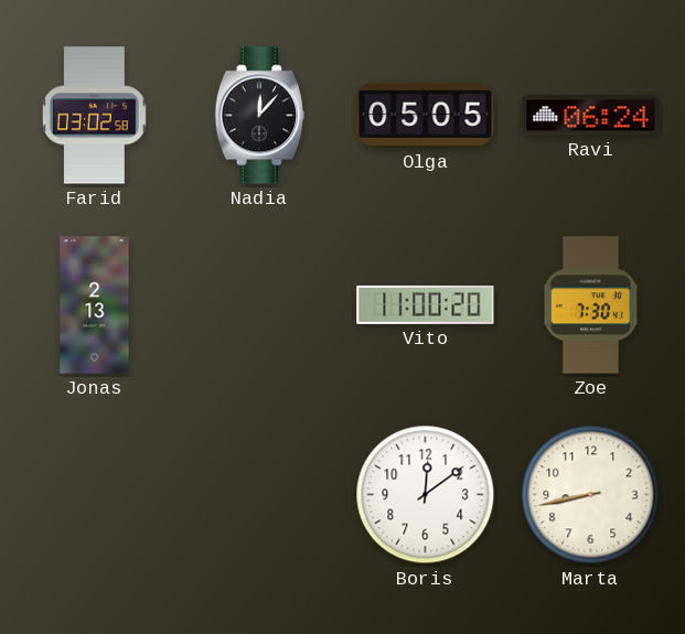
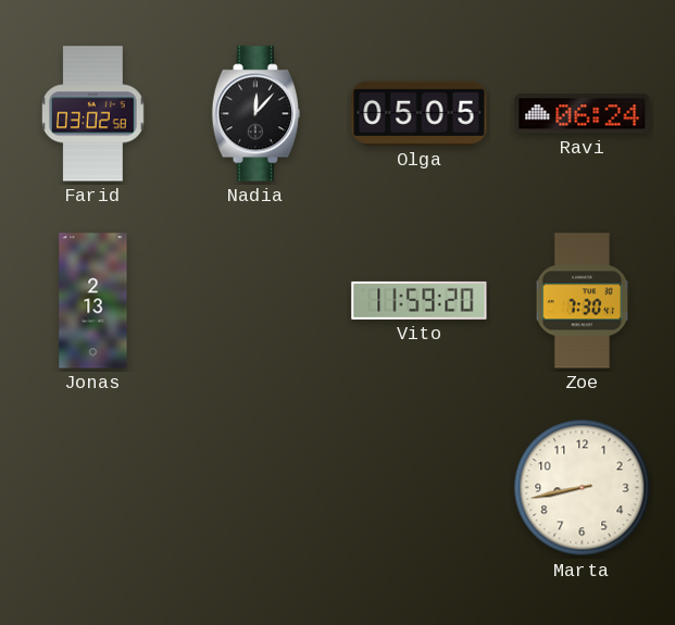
Vito: 11:00 -> 11:59
Boris: 12:09 -> none
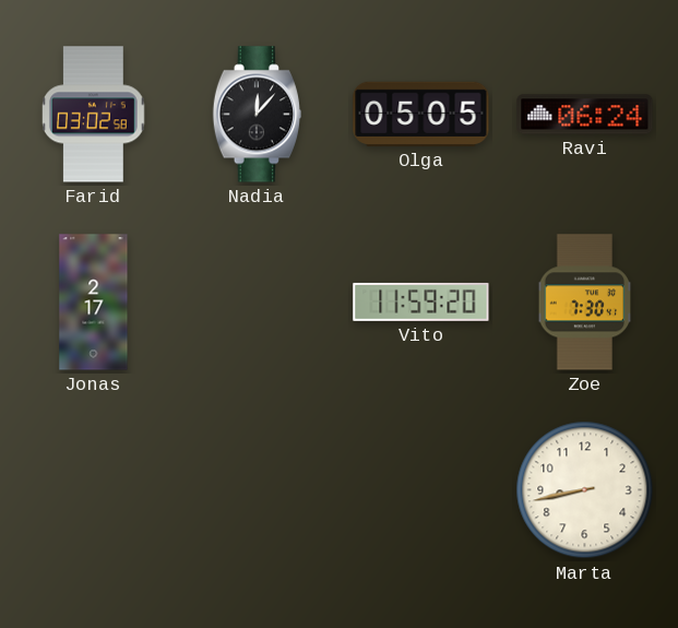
Jonas: 2:13 -> 2:17
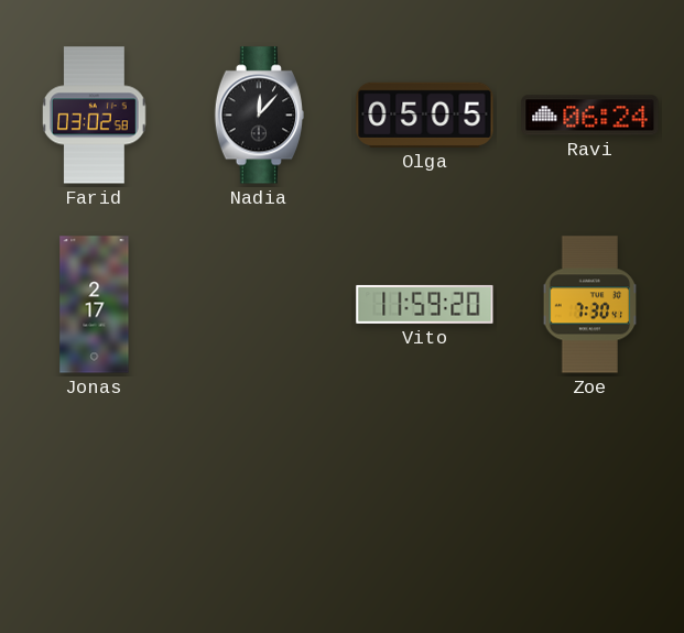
Marta: 8:43 -> none
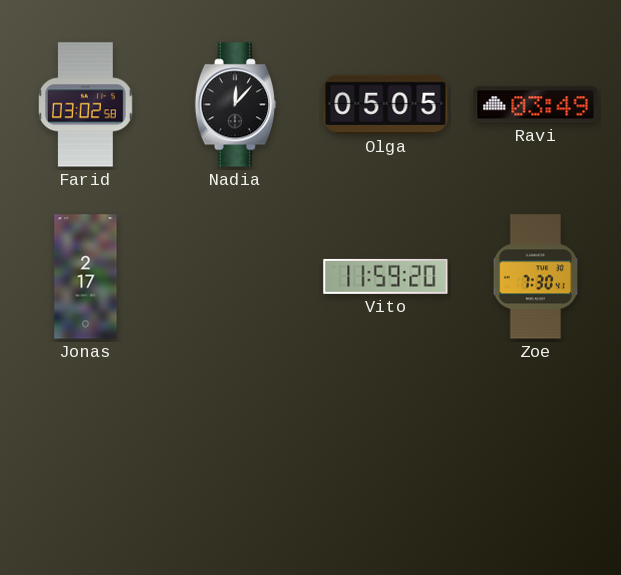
Ravi: 06:24 -> 03:49
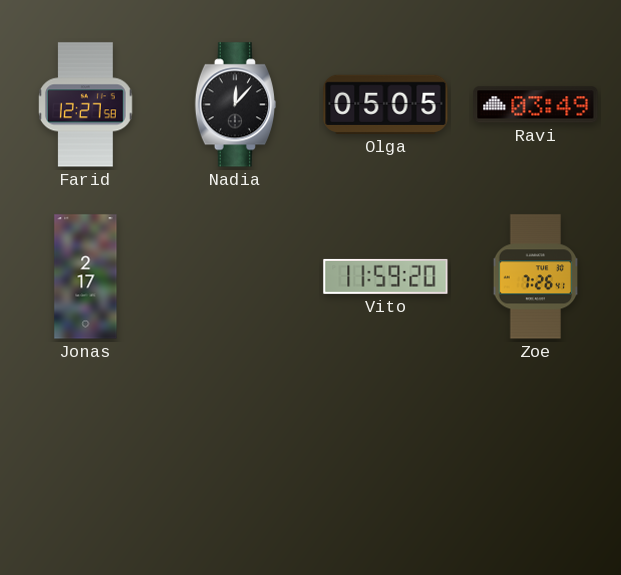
Farid: 03:02 -> 12:27
Zoe: 7:30 -> 7:26
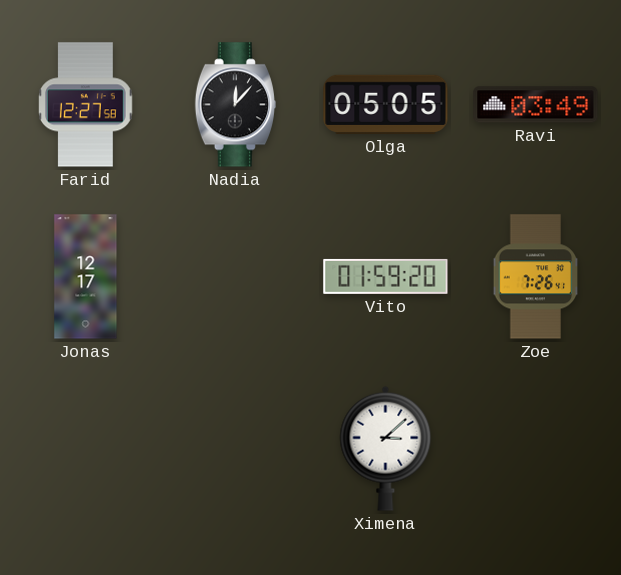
Jonas: 2:17 -> 12:17
Vito: 11:59 -> 01:59
Ximena: none -> 3:08
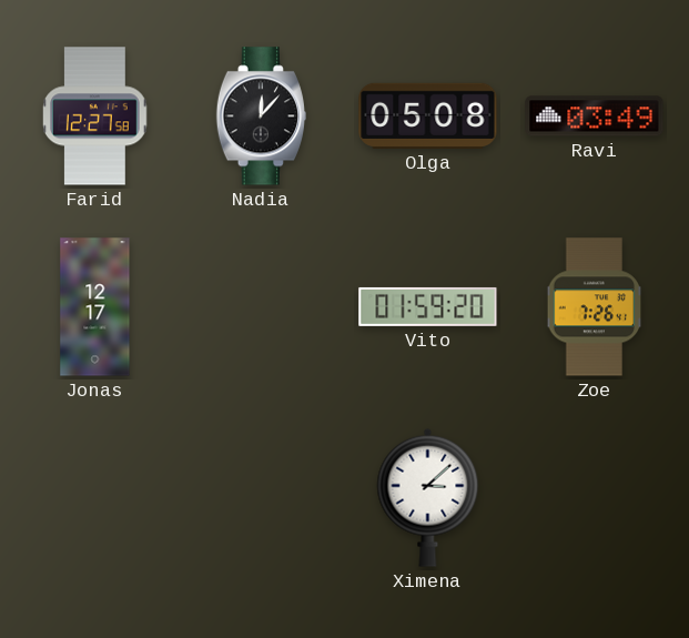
Olga: 05:05 -> 05:08
